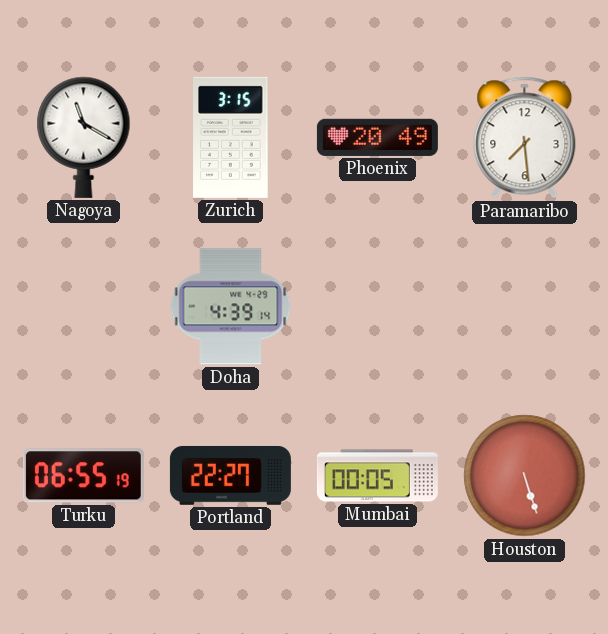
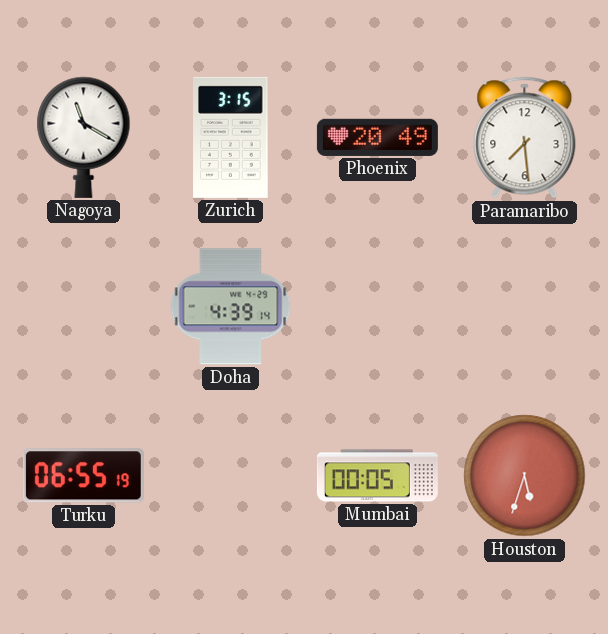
Portland: 22:27 -> none
Houston: 5:27 -> 5:33
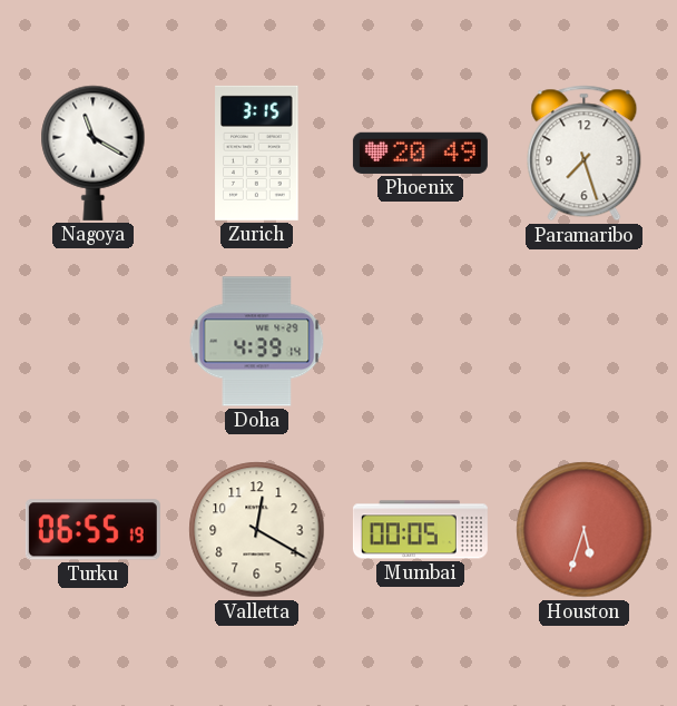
Paramaribo: 7:29 -> 7:27
Valletta: none -> 12:20
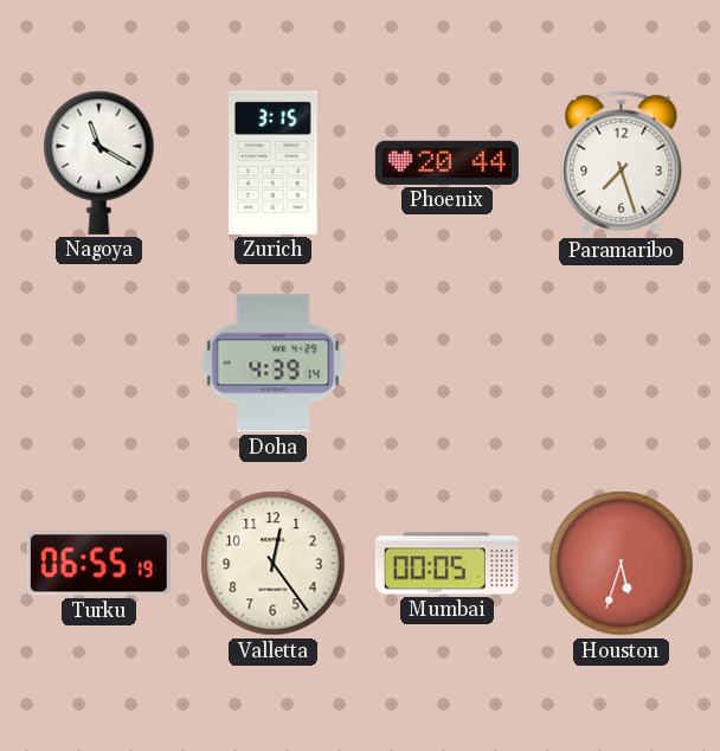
Phoenix: 20:49 -> 20:44
Valletta: 12:20 -> 12:24
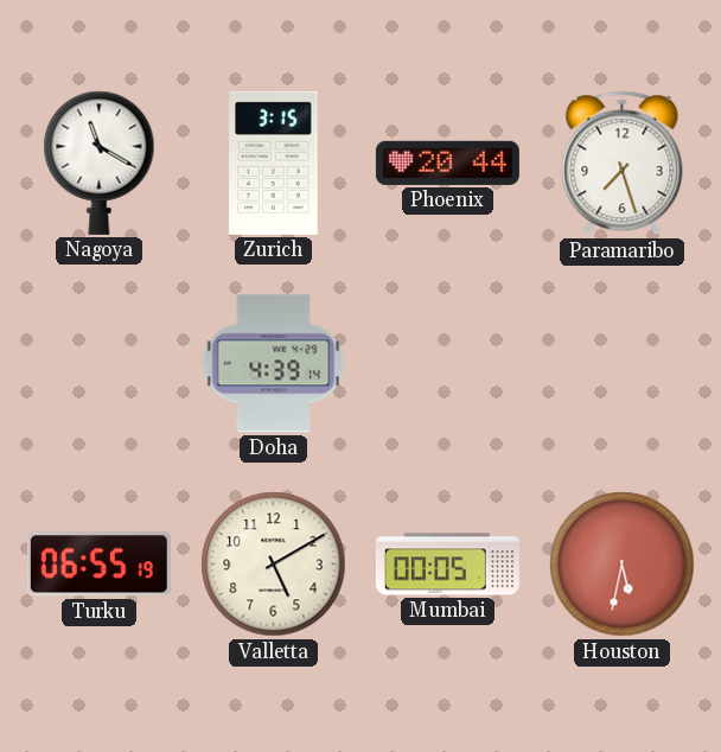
Valletta: 12:24 -> 5:10
Houston: 5:33 -> 5:32
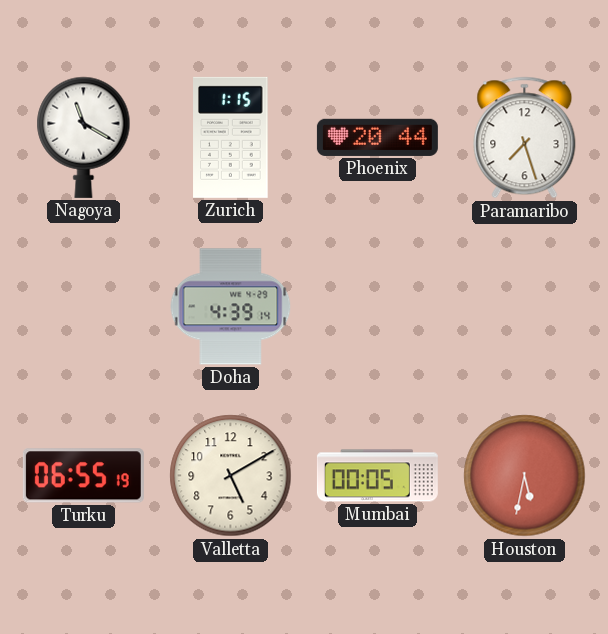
Zurich: 3:15 -> 1:15
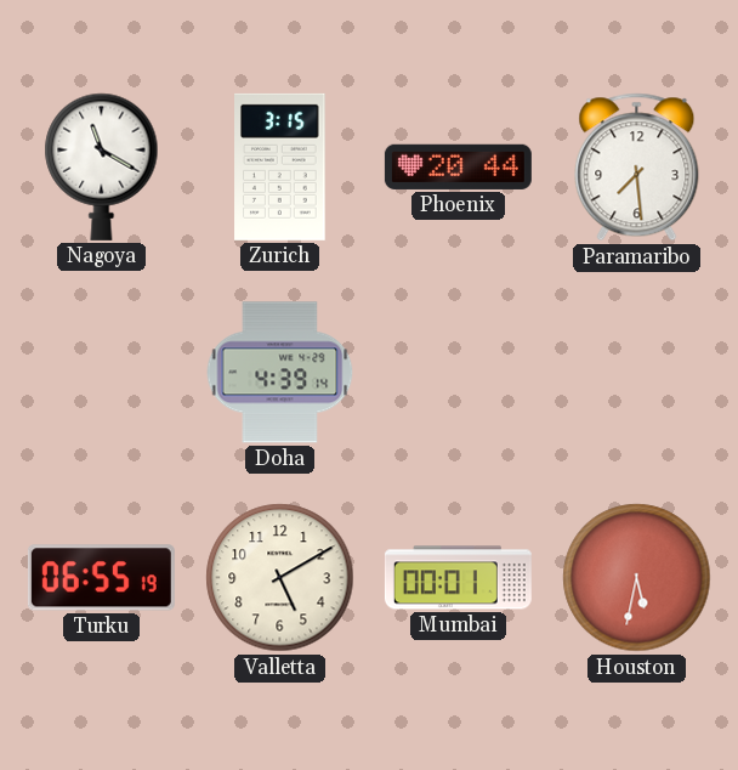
Zurich: 1:15 -> 3:15
Paramaribo: 7:27 -> 7:29
Mumbai: 00:05 -> 00:01
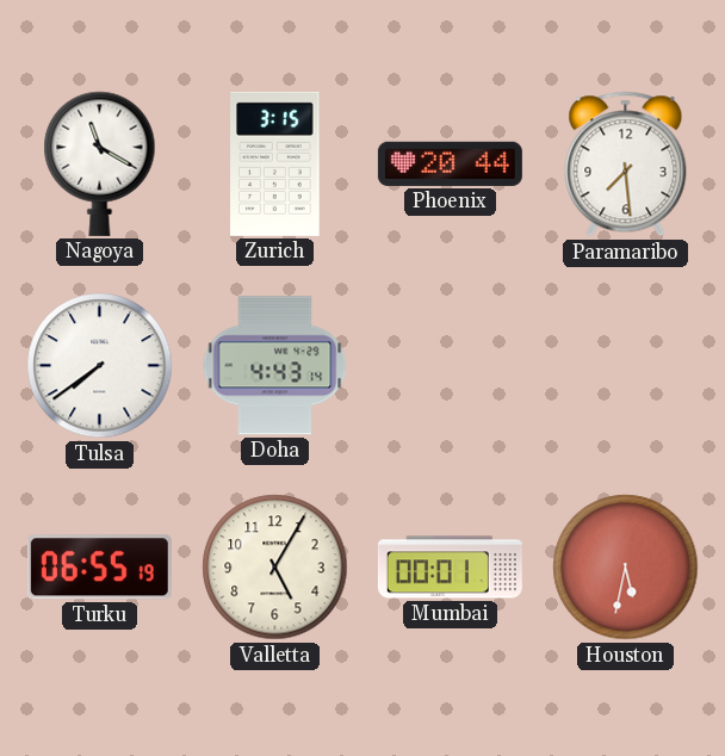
Tulsa: none -> 7:39
Doha: 4:39 -> 4:43
Valletta: 5:10 -> 5:05
